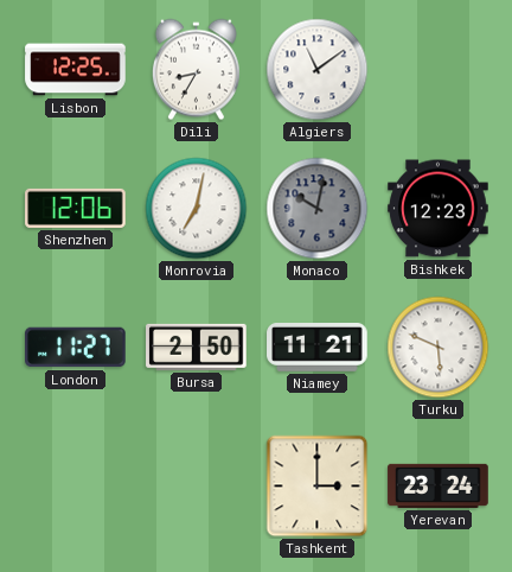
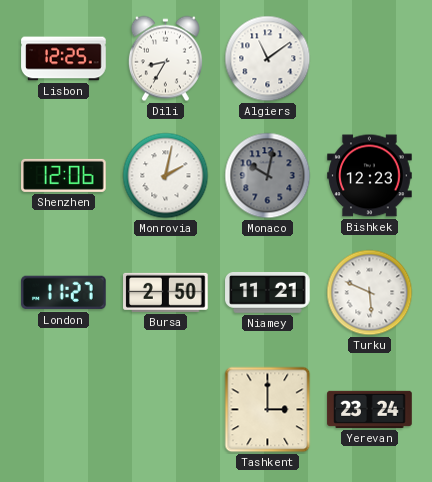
Monrovia: 7:02 -> 2:02
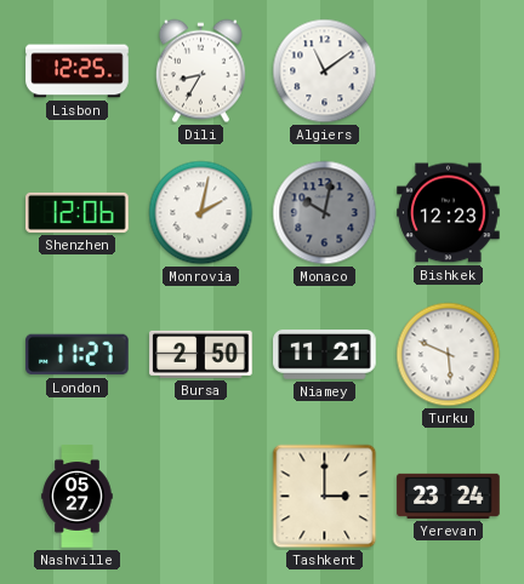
Nashville: none -> 05:27
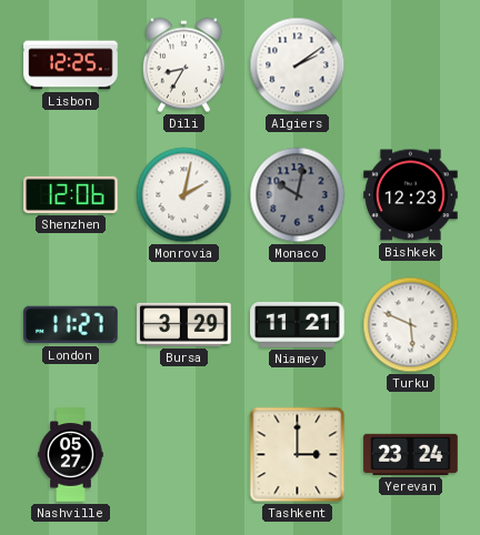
Algiers: 11:09 -> 2:09
Bursa: 2:50 -> 3:29
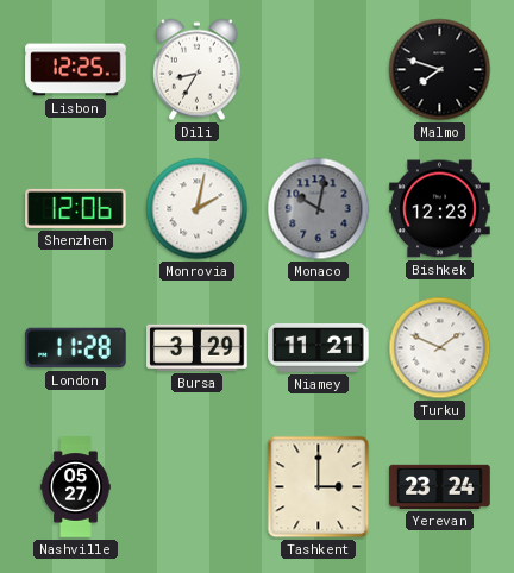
Algiers: 2:09 -> none
Malmo: none -> 7:48
London: 11:27 -> 11:28
Turku: 5:49 -> 1:49
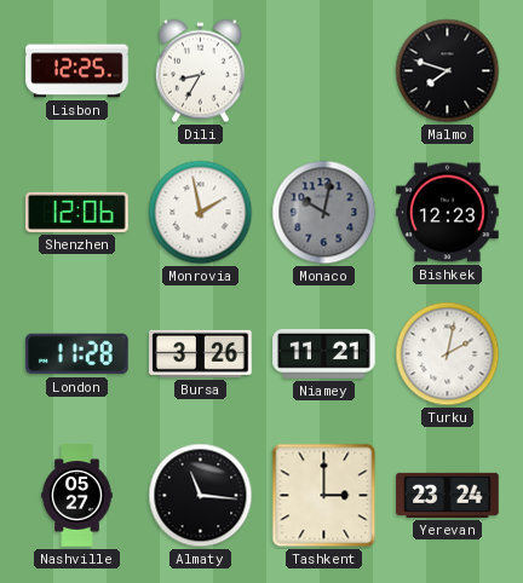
Monrovia: 2:02 -> 1:58
Bursa: 3:29 -> 3:26
Turku: 1:49 -> 2:02
Almaty: none -> 11:16
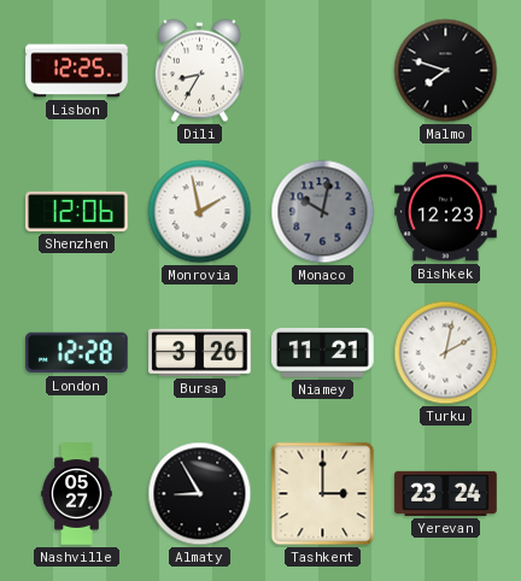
London: 11:28 -> 12:28
Almaty: 11:16 -> 8:55
